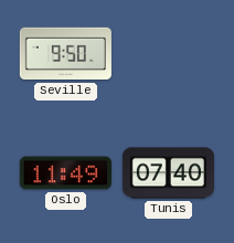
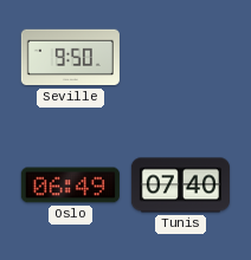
Oslo: 11:49 -> 06:49
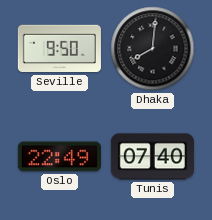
Dhaka: none -> 8:01
Oslo: 06:49 -> 22:49
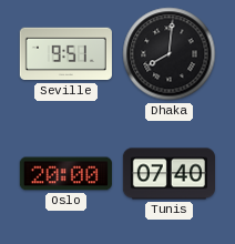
Seville: 9:50 -> 9:51
Oslo: 22:49 -> 20:00
